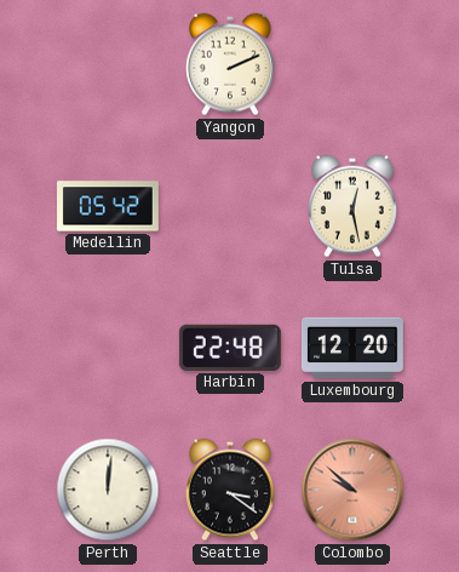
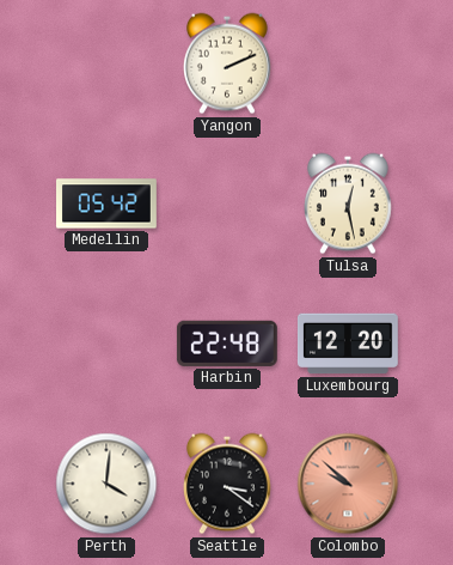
Perth: 12:01 -> 4:01
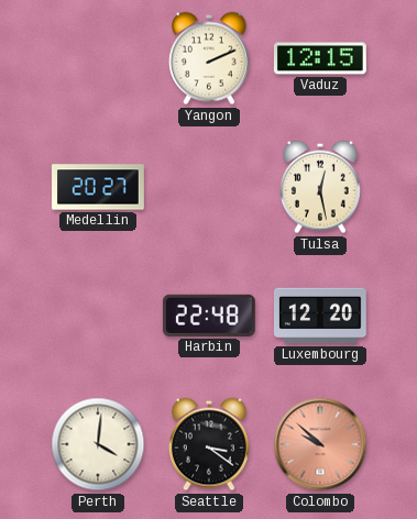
Vaduz: none -> 12:15
Medellin: 05:42 -> 20:27
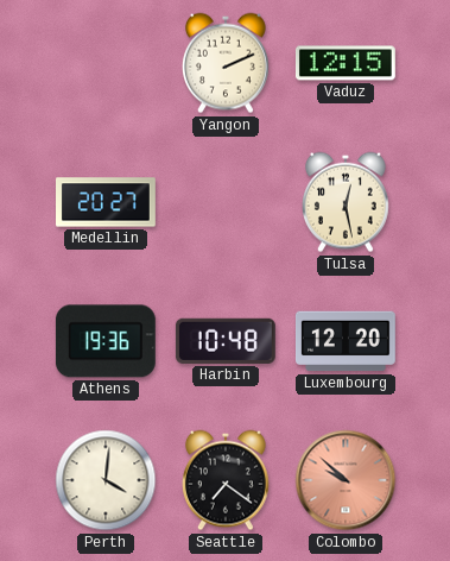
Athens: none -> 19:36
Harbin: 22:48 -> 10:48
Seattle: 3:21 -> 7:21
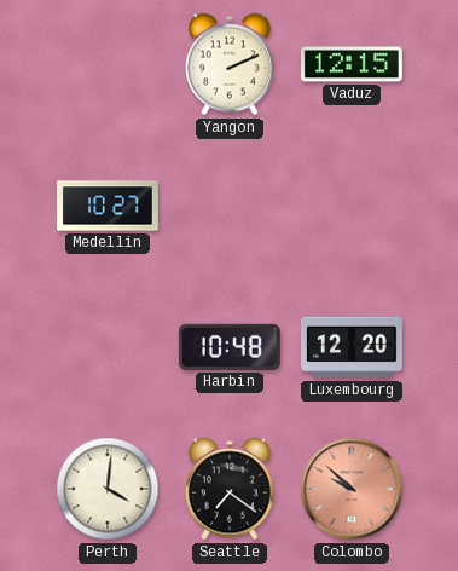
Medellin: 20:27 -> 10:27
Tulsa: 12:28 -> none
Athens: 19:36 -> none
